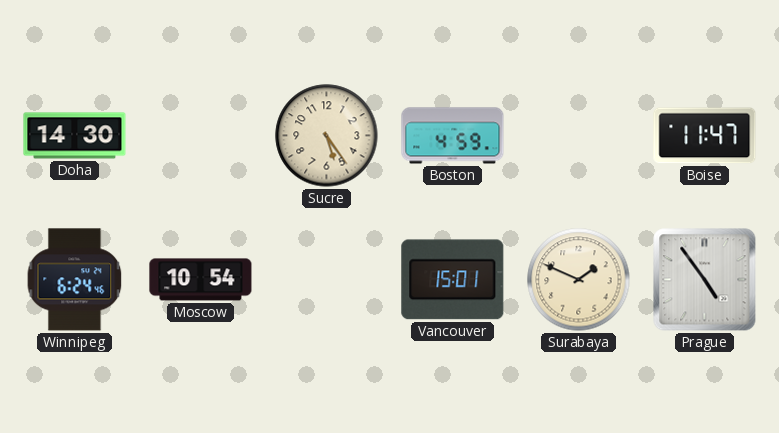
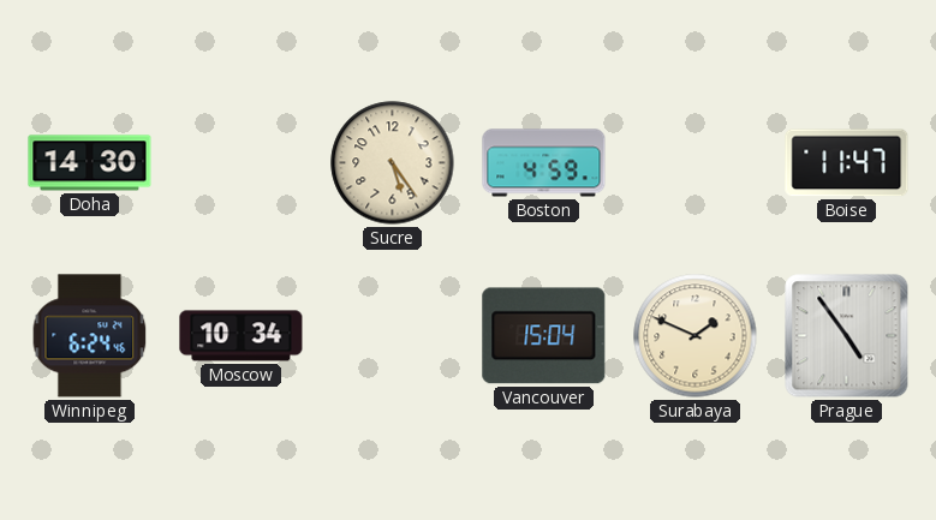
Moscow: 10:54 -> 10:34
Vancouver: 15:01 -> 15:04
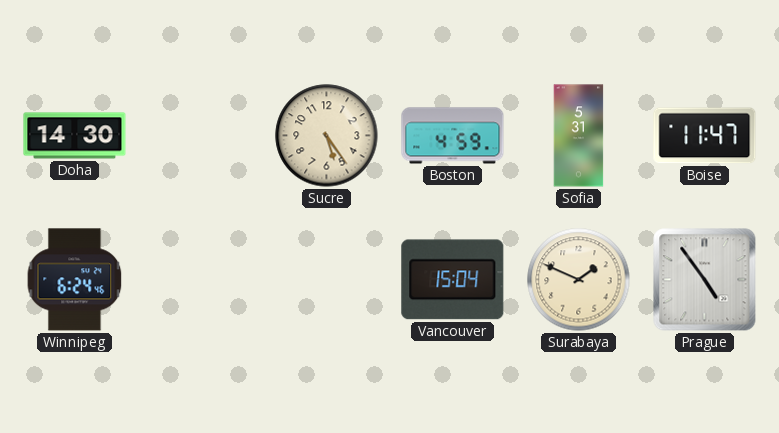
Sofia: none -> 5:31
Moscow: 10:34 -> none
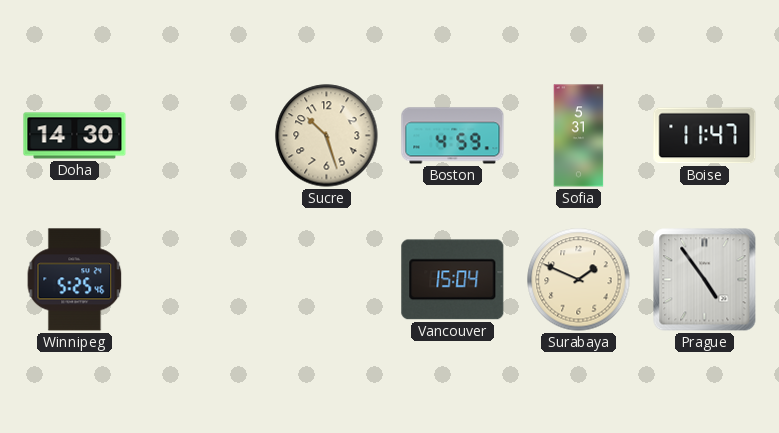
Sucre: 5:24 -> 10:27
Winnipeg: 6:24 -> 5:25
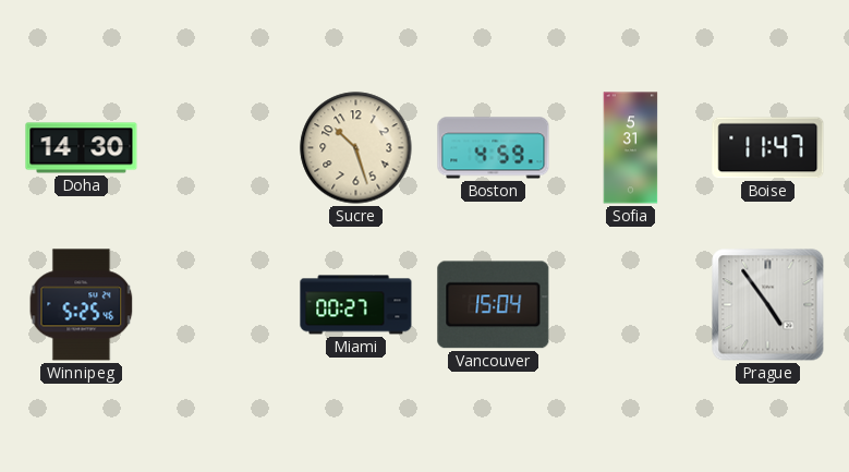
Miami: none -> 00:27
Surabaya: 1:49 -> none
